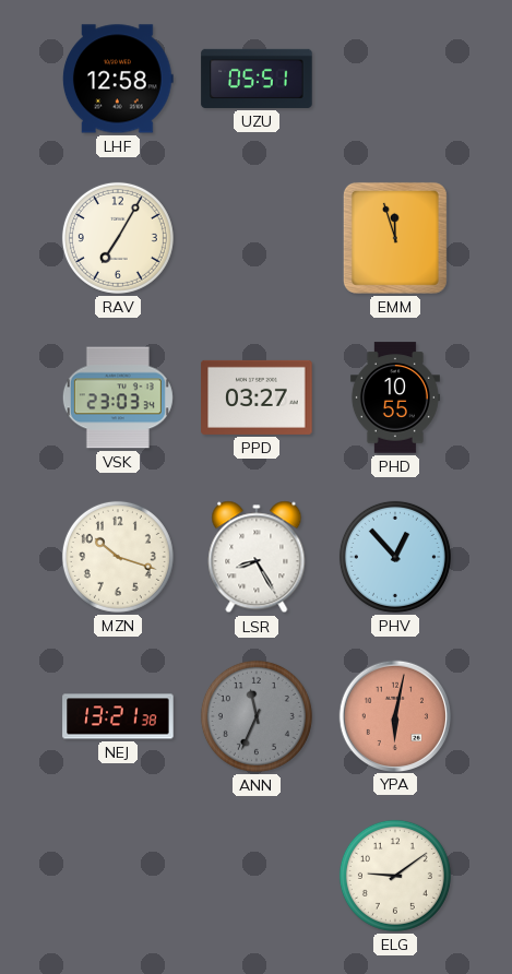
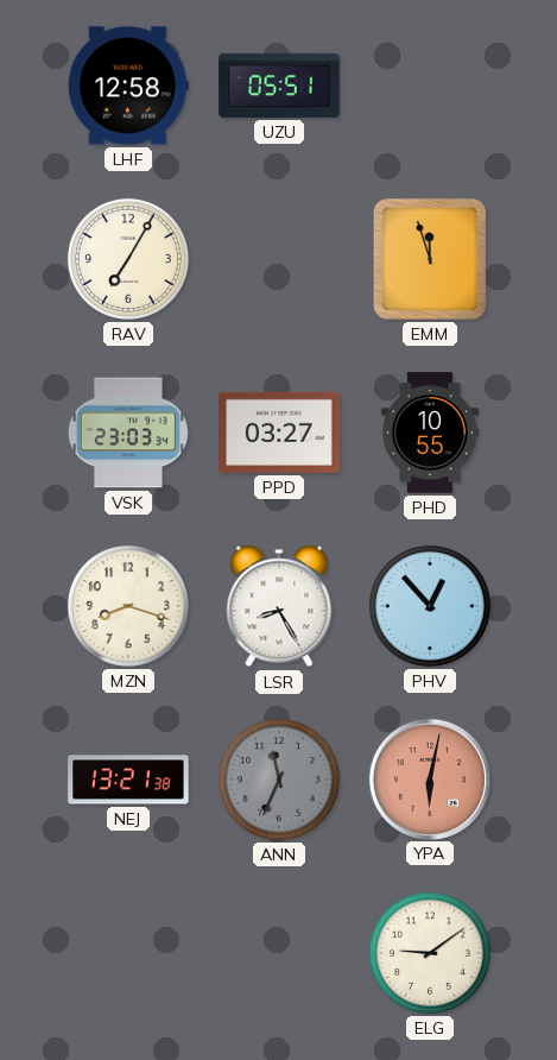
MZN: 10:18 -> 8:18
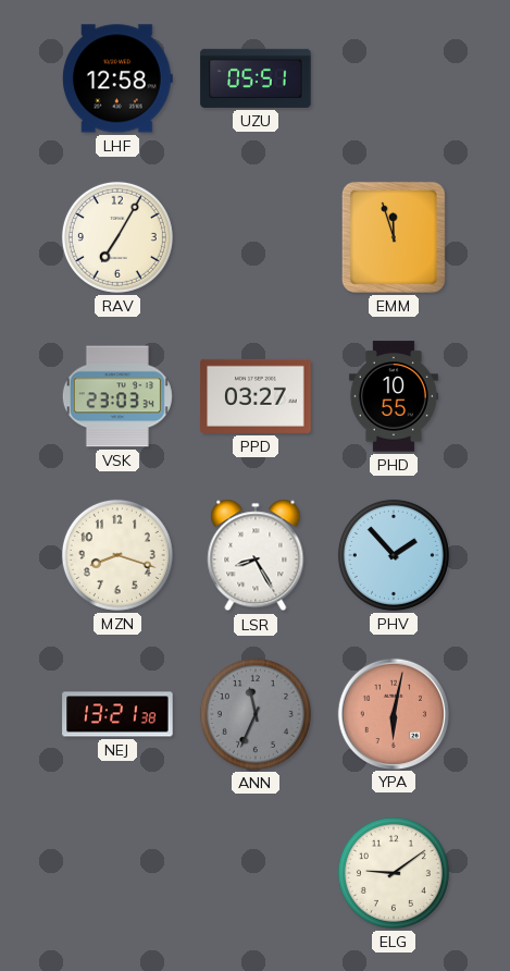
PHV: 12:53 -> 1:53
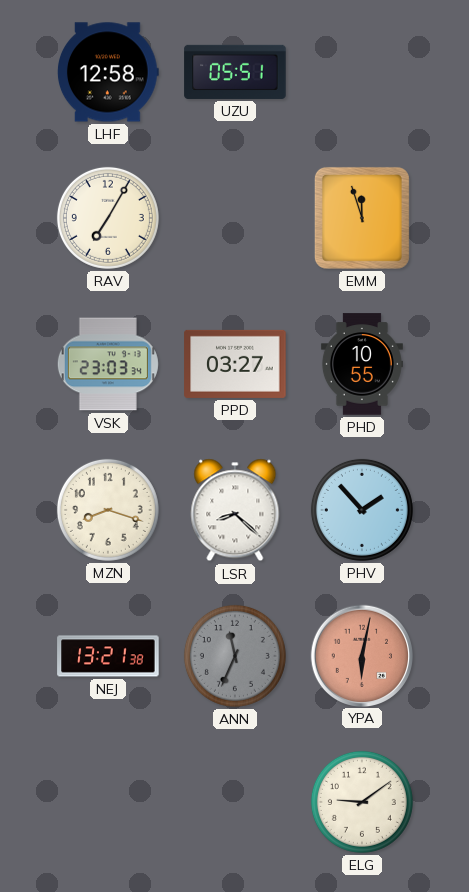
LSR: 8:25 -> 8:22
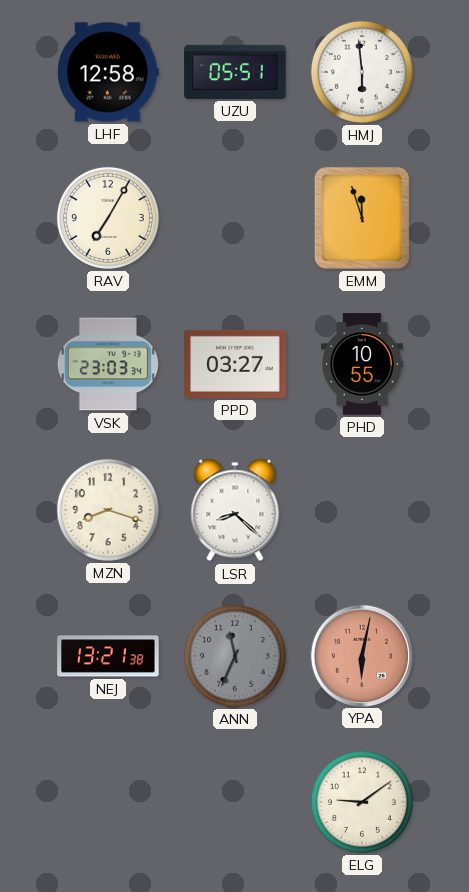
HMJ: none -> 5:59
PHV: 1:53 -> none
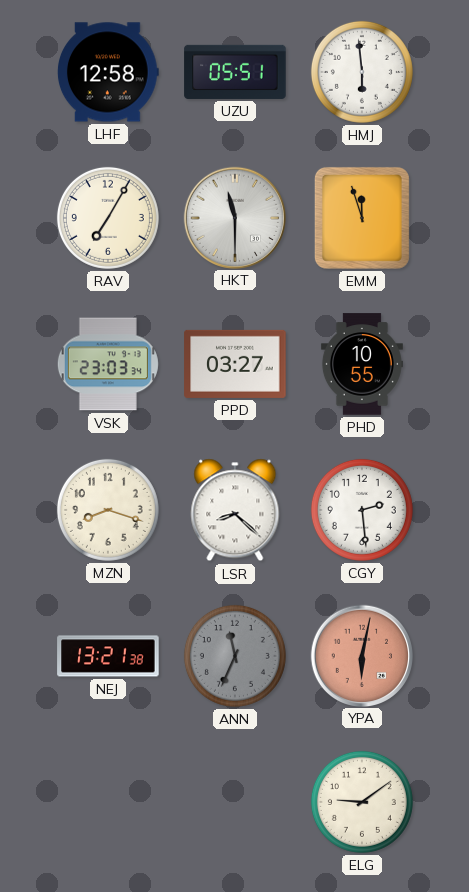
HKT: none -> 11:30
CGY: none -> 2:29
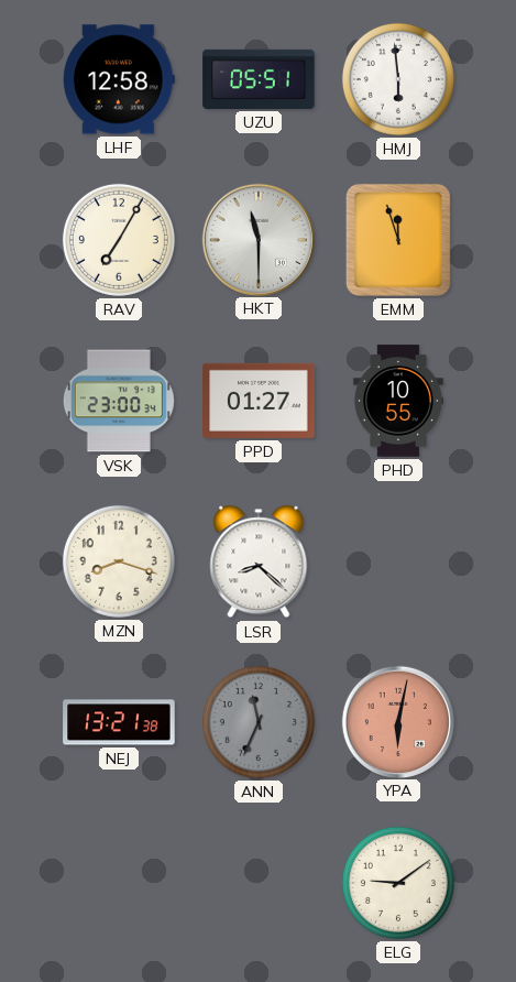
VSK: 23:03 -> 23:00
PPD: 03:27 -> 01:27
CGY: 2:29 -> none
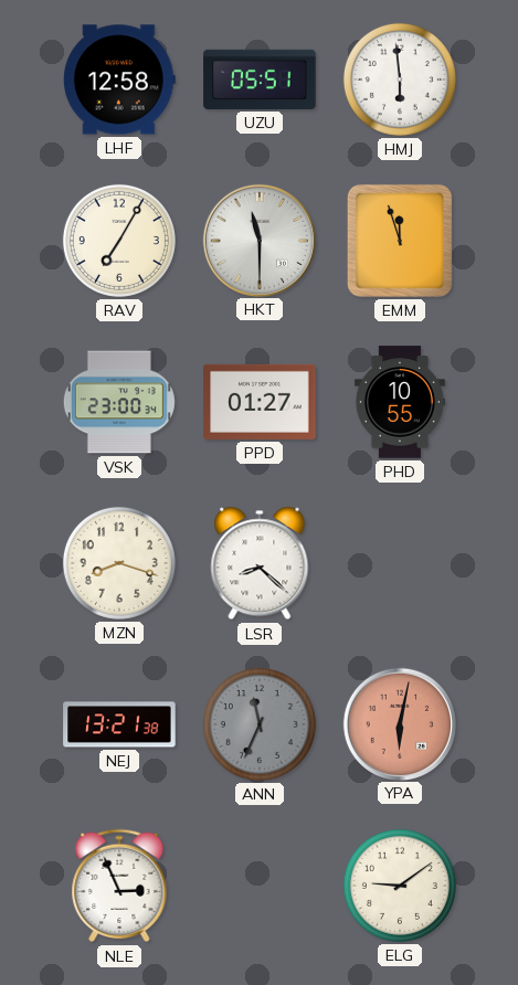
NLE: none -> 2:56
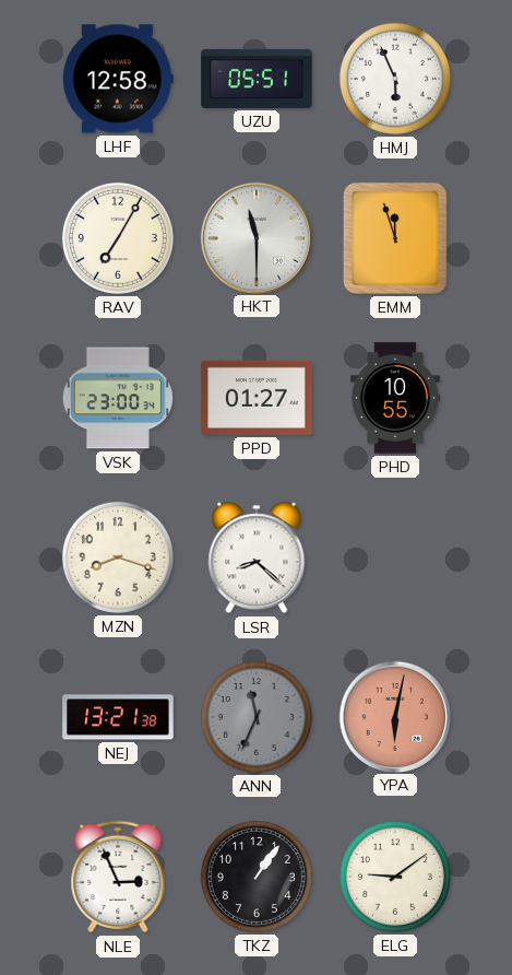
HMJ: 5:59 -> 5:56
TKZ: none -> 1:06
